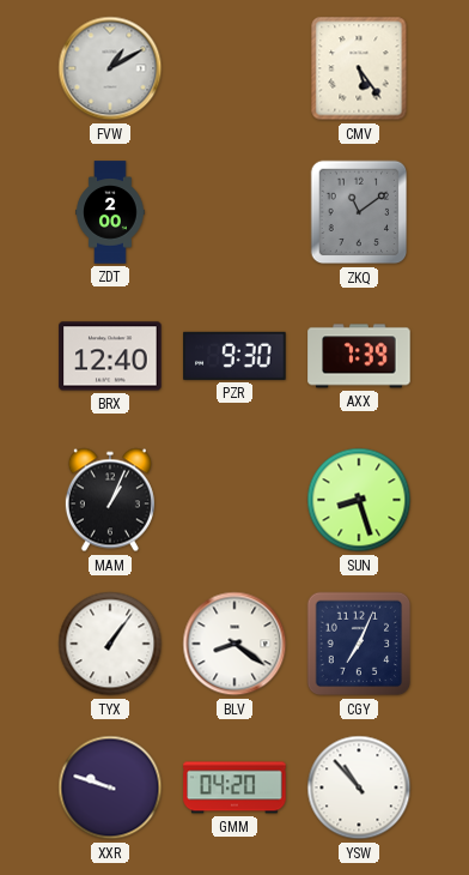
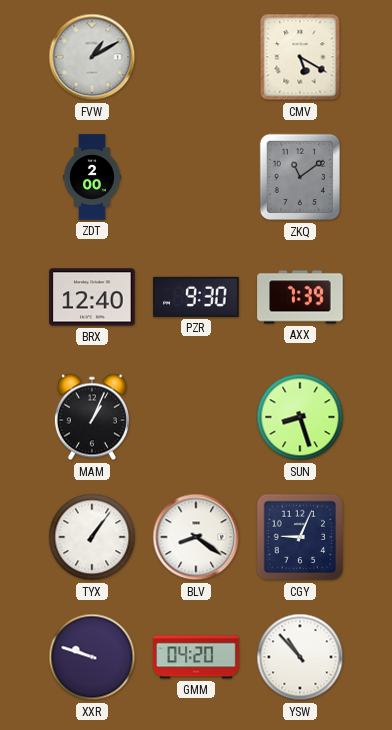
CMV: 5:24 -> 5:20
CGY: 7:04 -> 9:04
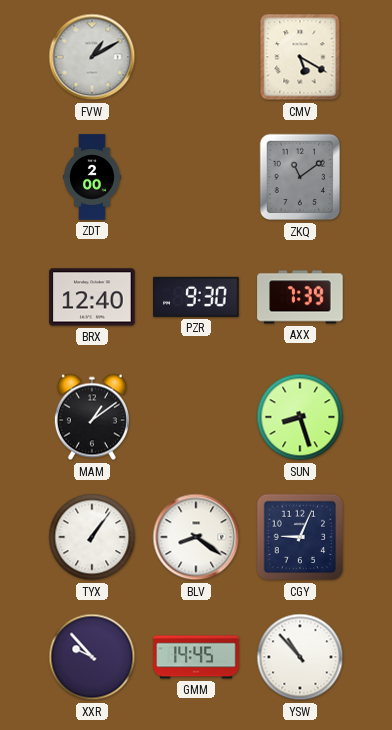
MAM: 1:04 -> 1:09
XXR: 9:48 -> 9:53
GMM: 04:20 -> 14:45
